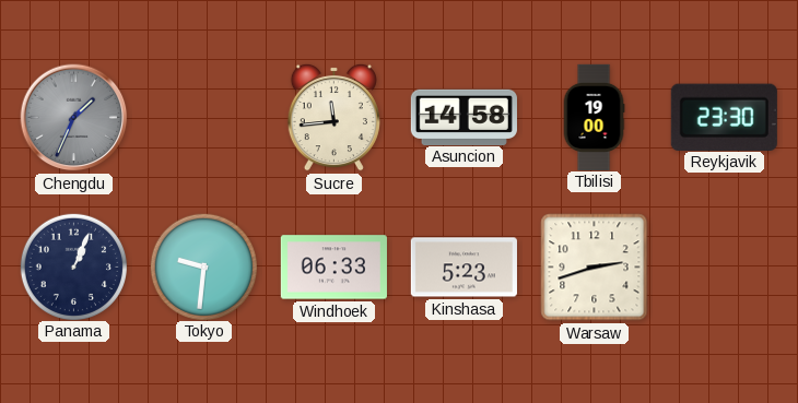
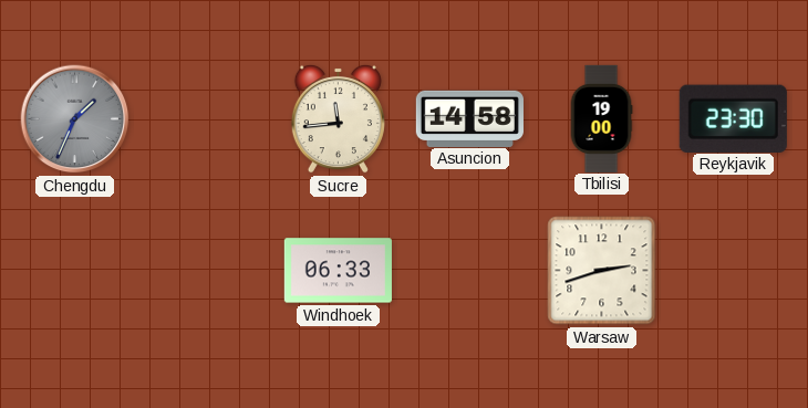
Panama: 1:04 -> none
Tokyo: 9:31 -> none
Kinshasa: 5:23 -> none
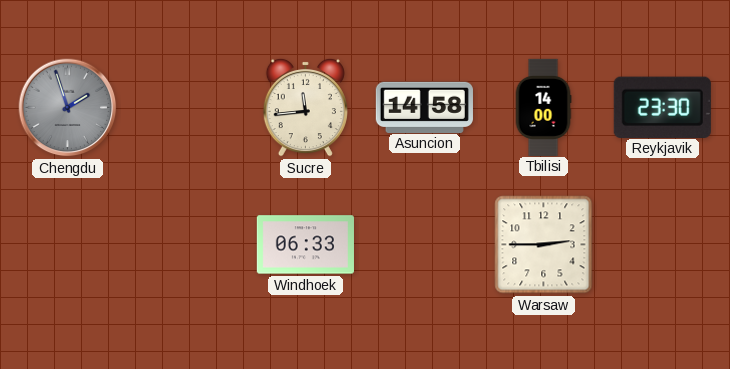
Chengdu: 1:34 -> 1:57
Tbilisi: 19:00 -> 14:00
Warsaw: 2:42 -> 2:45
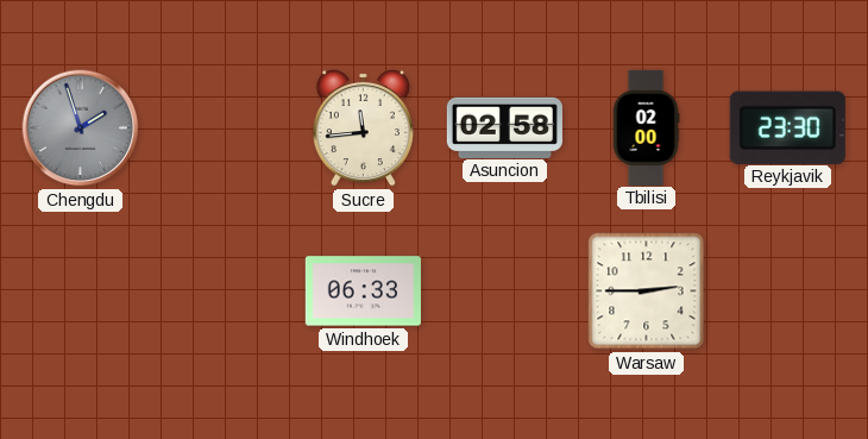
Asuncion: 14:58 -> 02:58
Tbilisi: 14:00 -> 02:00
